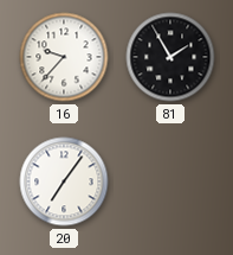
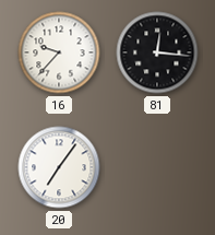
81: 1:55 -> 12:16
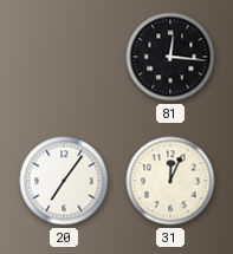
16: 9:37 -> none
31: none -> 12:04
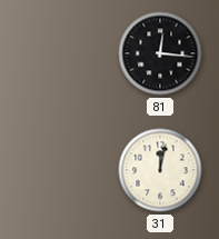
20: 7:06 -> none
31: 12:04 -> 12:02
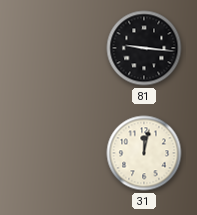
81: 12:16 -> 9:16
